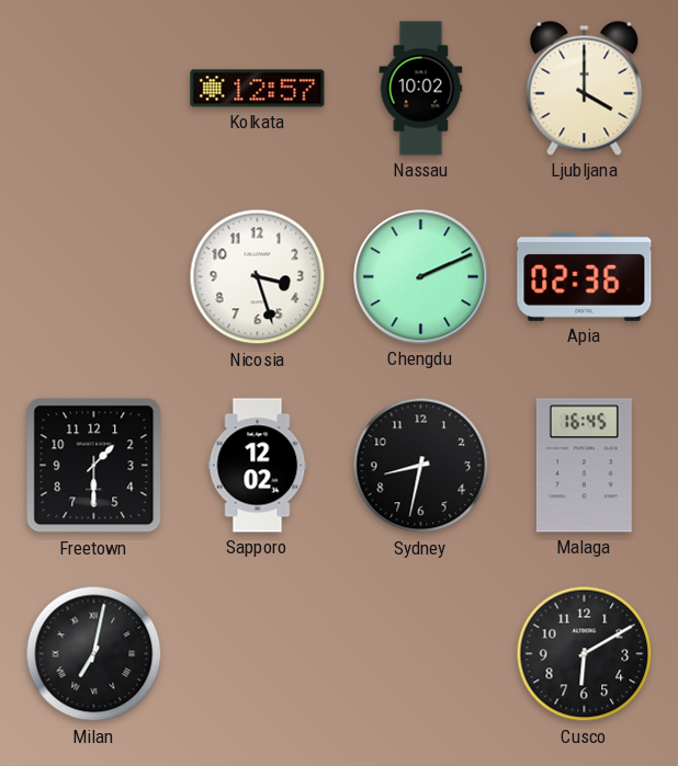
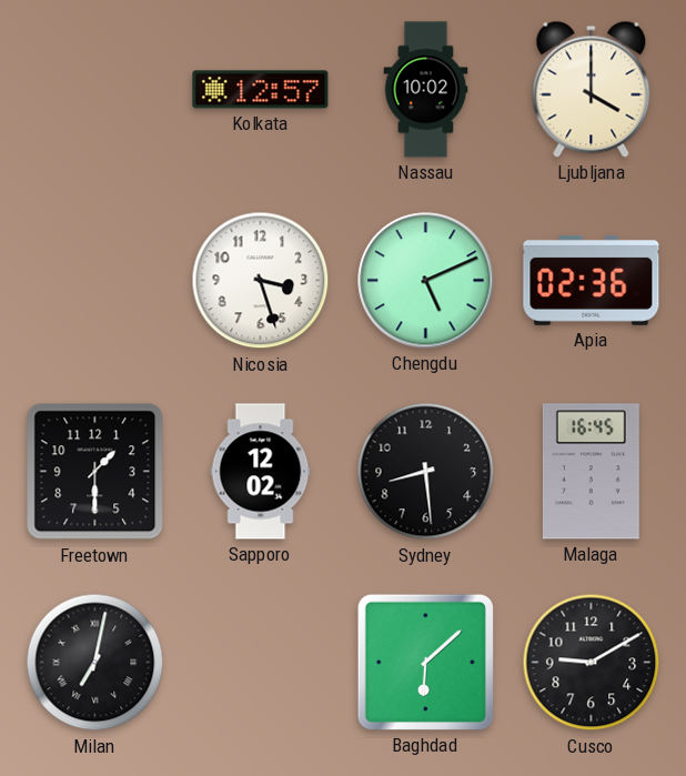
Chengdu: 2:11 -> 5:11
Sydney: 8:32 -> 8:29
Baghdad: none -> 6:08
Cusco: 6:10 -> 9:10
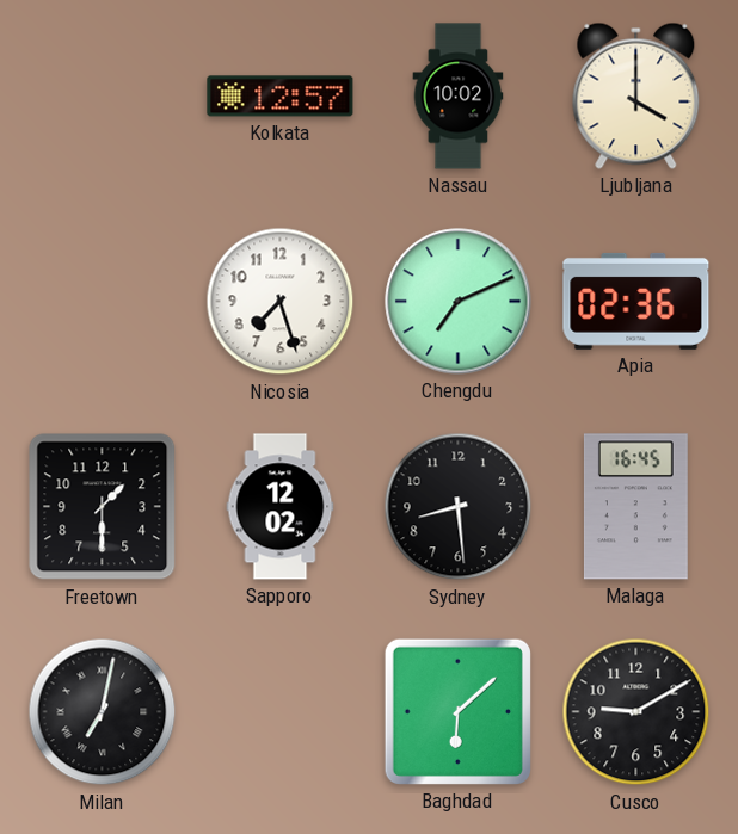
Nicosia: 3:27 -> 7:27
Chengdu: 5:11 -> 7:11
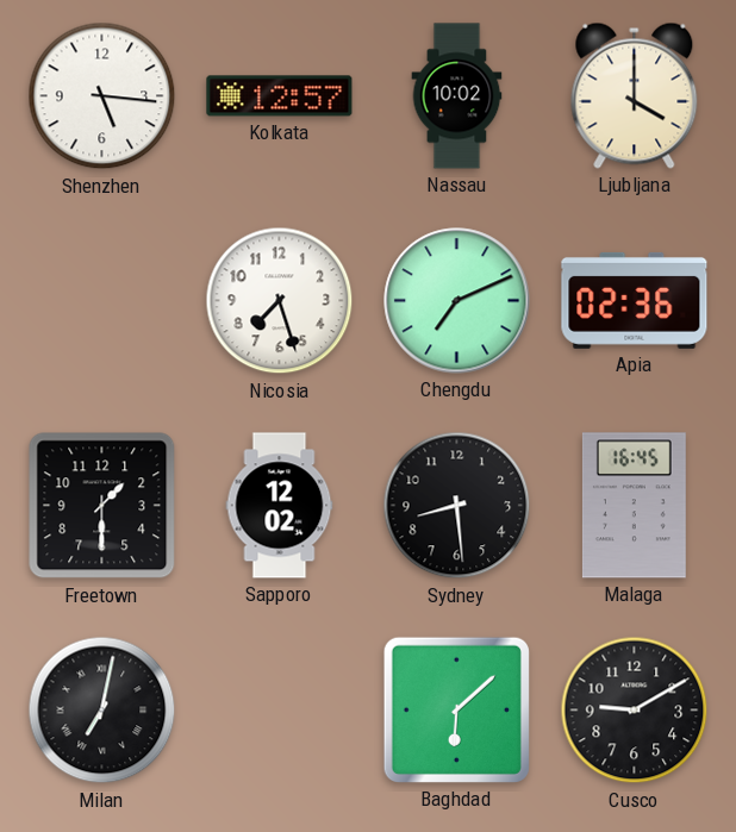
Shenzhen: none -> 5:16
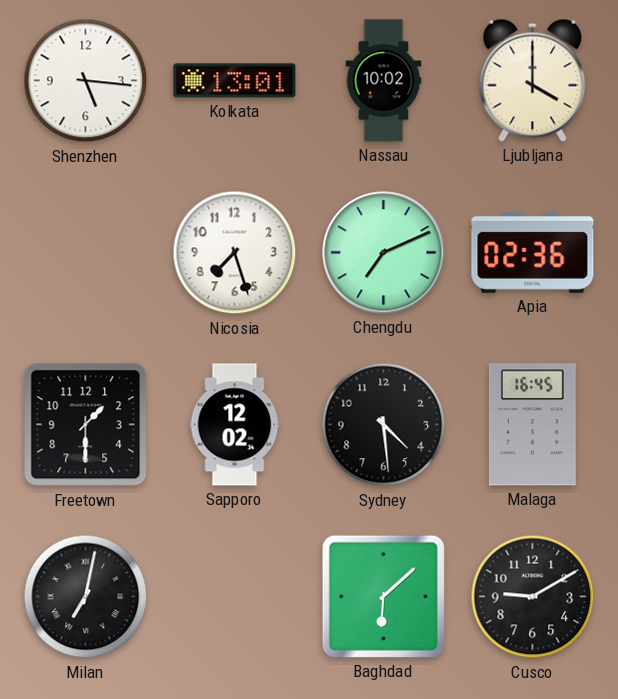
Kolkata: 12:57 -> 13:01
Sydney: 8:29 -> 4:29
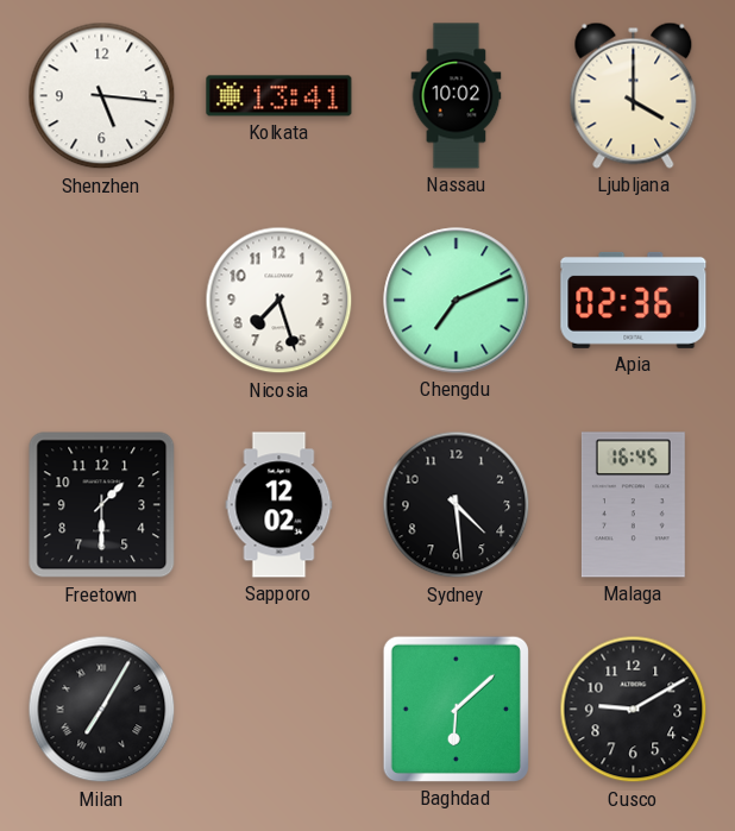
Kolkata: 13:01 -> 13:41
Milan: 7:02 -> 7:05
